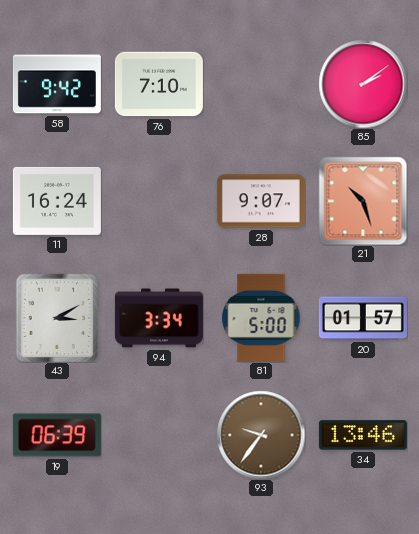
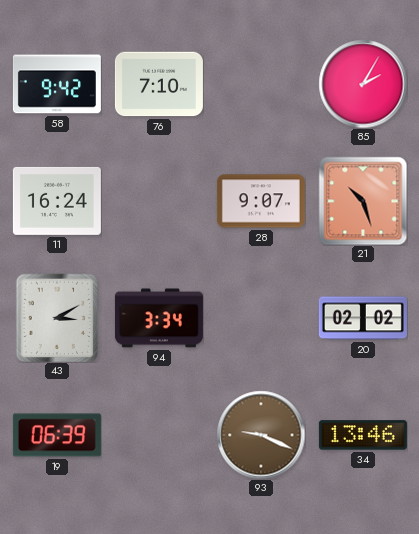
85: 2:09 -> 2:05
81: 5:00 -> none
20: 01:57 -> 02:02
93: 9:36 -> 9:19
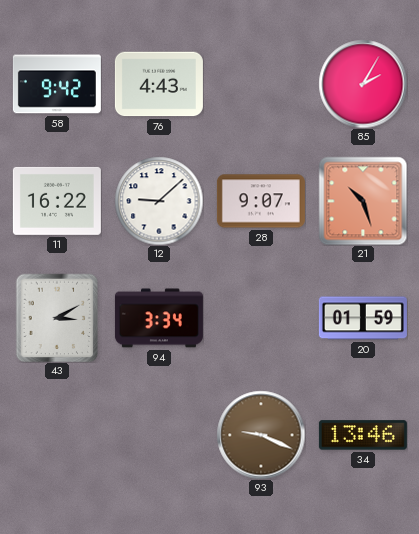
76: 7:10 -> 4:43
11: 16:24 -> 16:22
12: none -> 9:08
20: 02:02 -> 01:59
19: 06:39 -> none
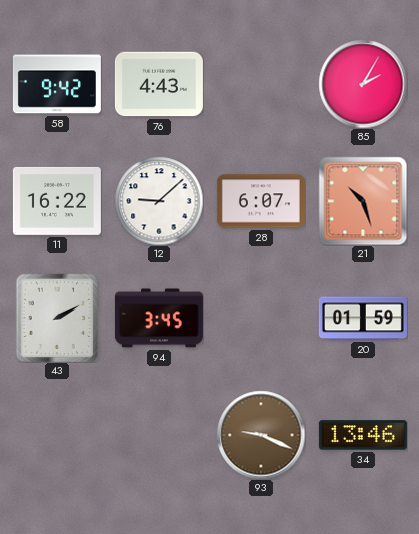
28: 9:07 -> 6:07
43: 3:10 -> 2:10
94: 3:34 -> 3:45
